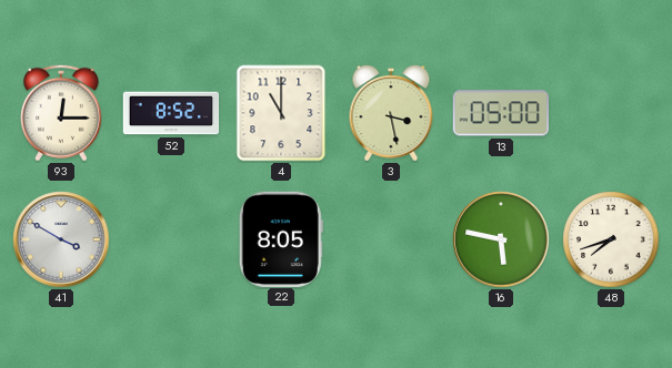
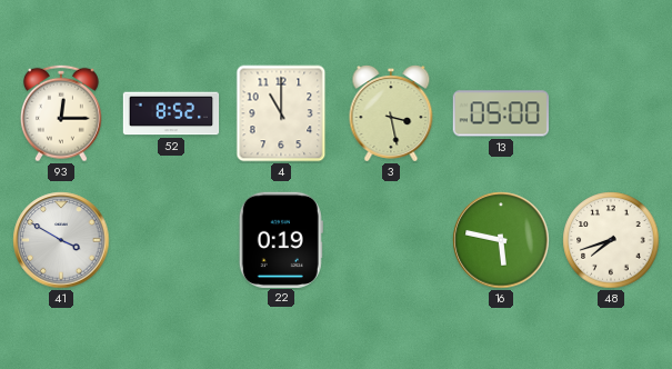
22: 8:05 -> 0:19
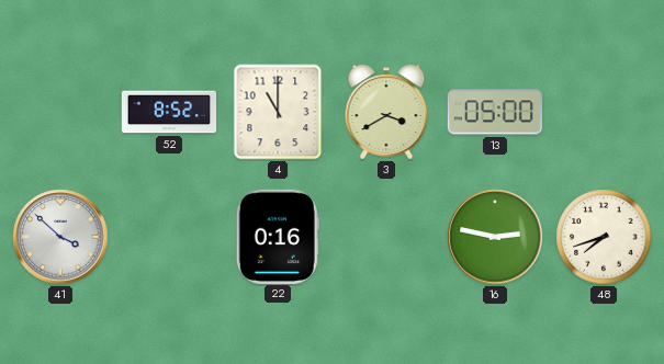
93: 12:15 -> none
3: 3:28 -> 3:40
41: 3:50 -> 3:52
22: 0:19 -> 0:16
16: 5:47 -> 2:47
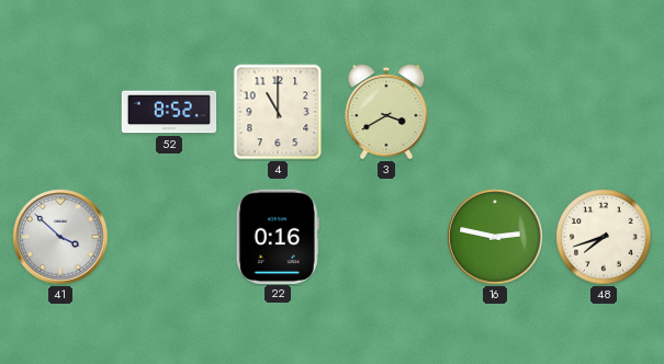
13: 05:00 -> none
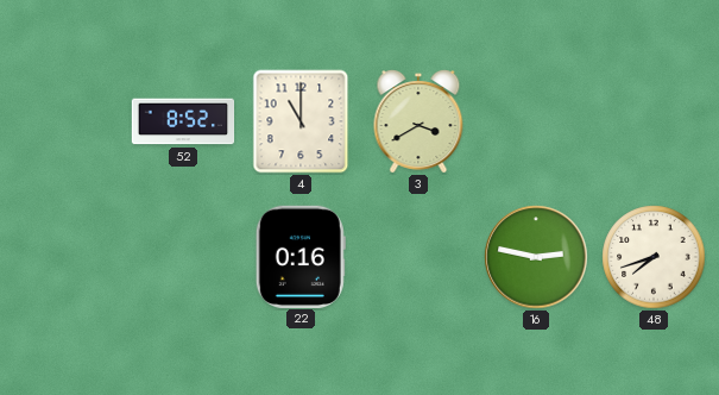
41: 3:52 -> none
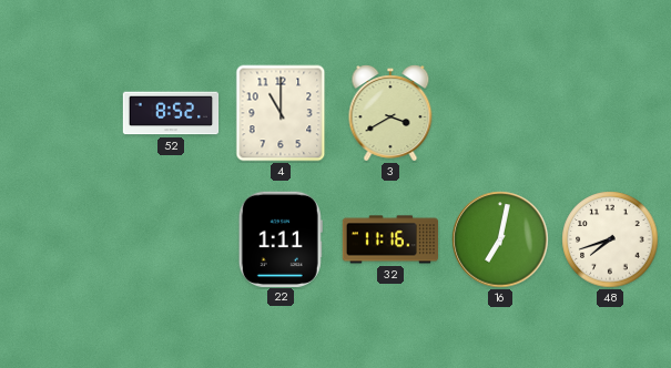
22: 0:16 -> 1:11
32: none -> 11:16
16: 2:47 -> 7:02
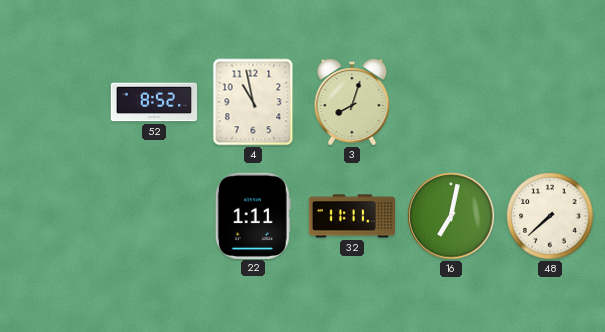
4: 11:00 -> 10:58
3: 3:40 -> 8:03
32: 11:16 -> 11:11
48: 7:42 -> 7:38
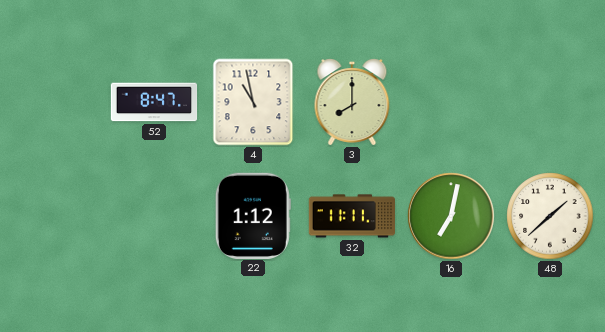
52: 8:52 -> 8:47
3: 8:03 -> 8:00
22: 1:11 -> 1:12
48: 7:38 -> 1:38
